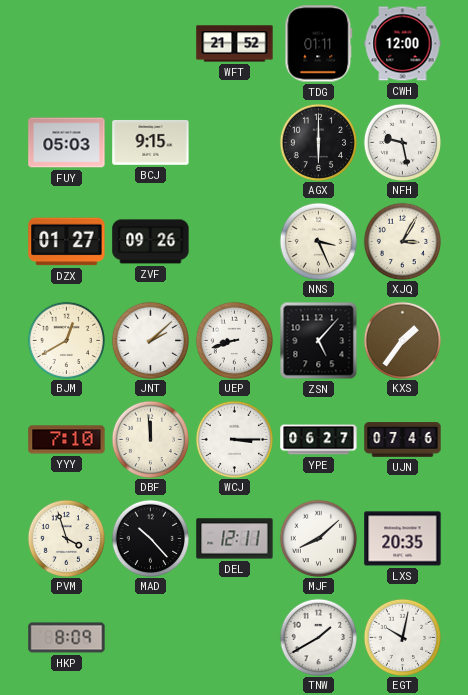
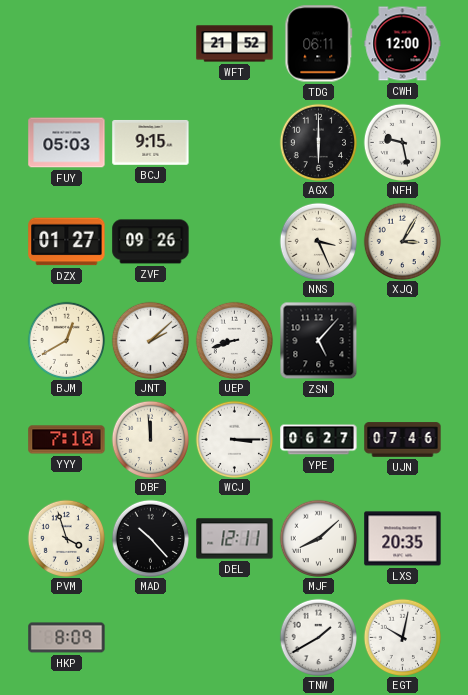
TDG: 01:11 -> 06:11
KXS: 1:36 -> none
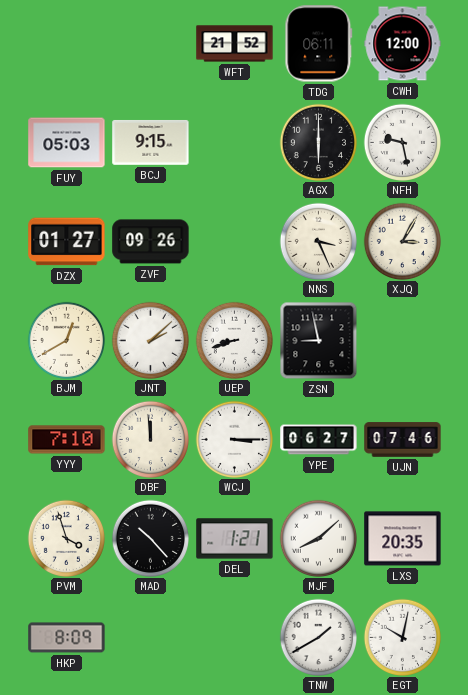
ZSN: 5:07 -> 8:58
DEL: 12:11 -> 1:21
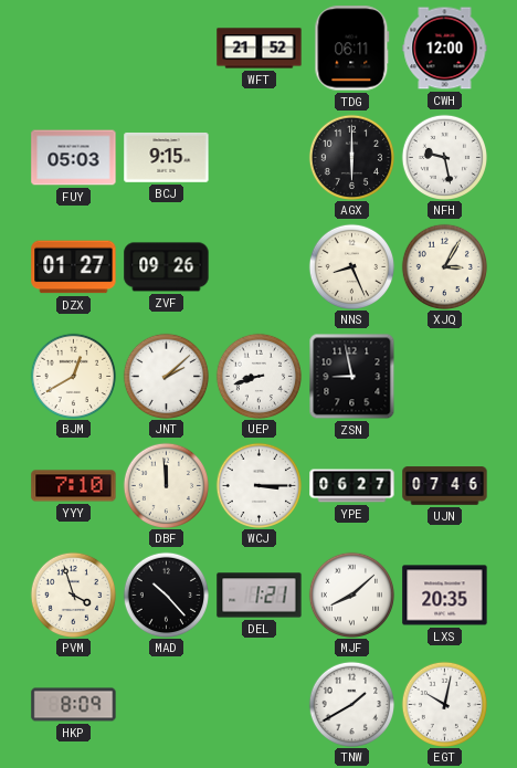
NNS: 3:26 -> 8:26
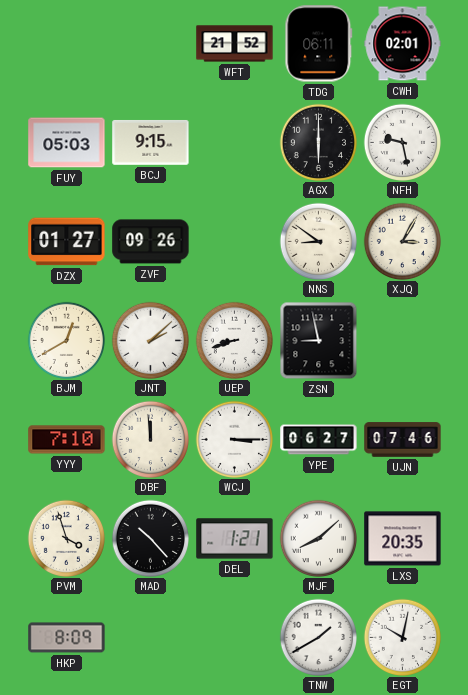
CWH: 12:00 -> 02:01
NNS: 8:26 -> 8:51
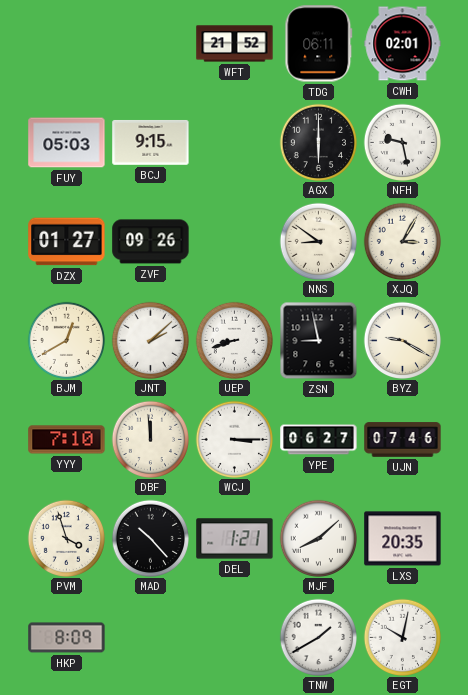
BYZ: none -> 9:20
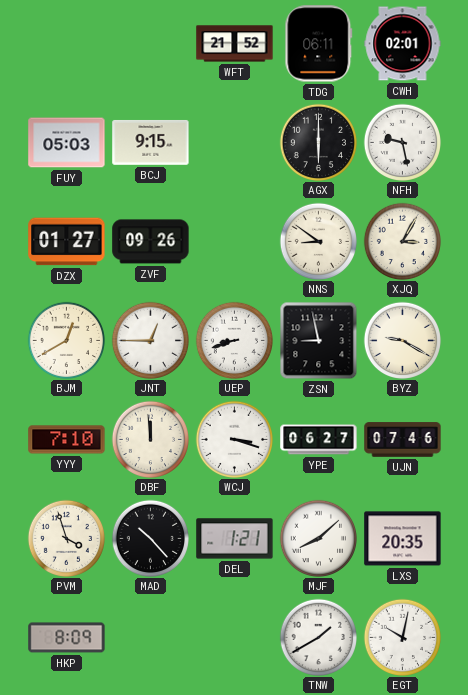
JNT: 2:08 -> 12:45
WCJ: 3:15 -> 3:18
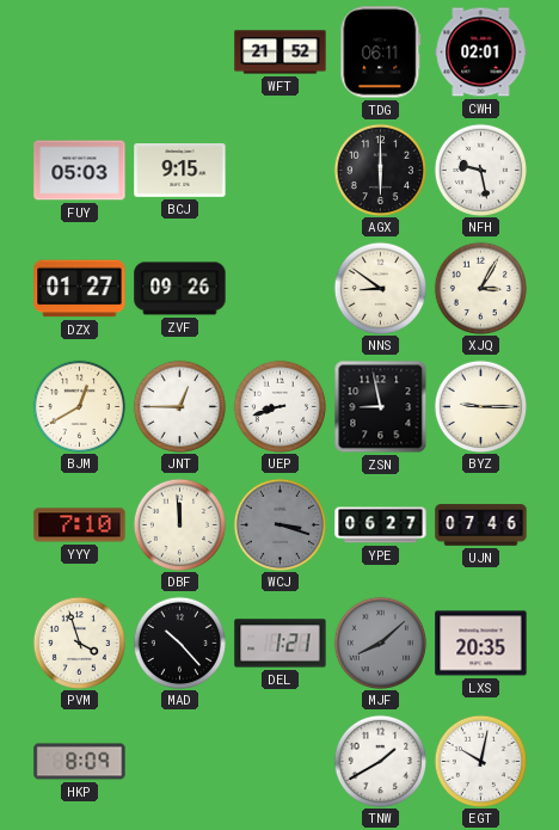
BYZ: 9:20 -> 9:15
WCJ dial: white -> grey
MJF dial: white -> grey
